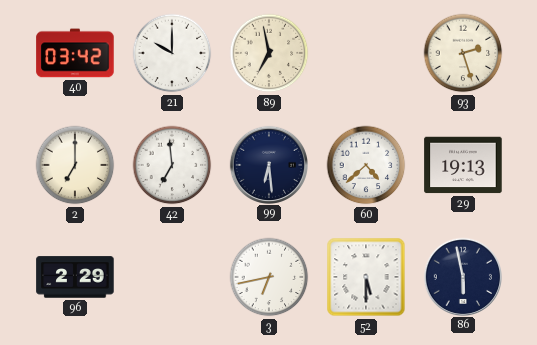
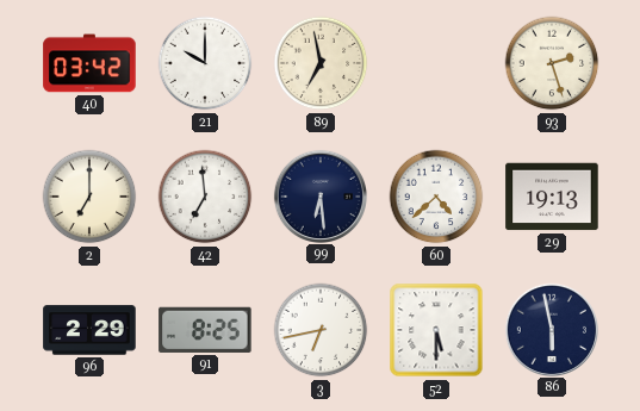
91: none -> 8:25
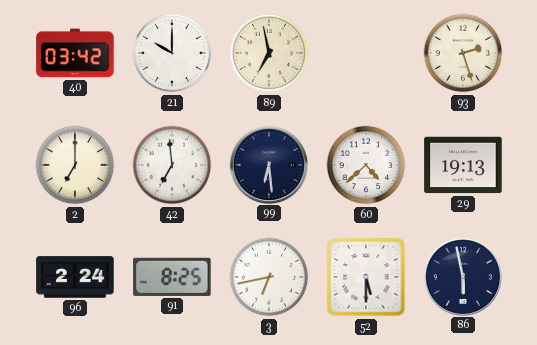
96: 2:29 -> 2:24
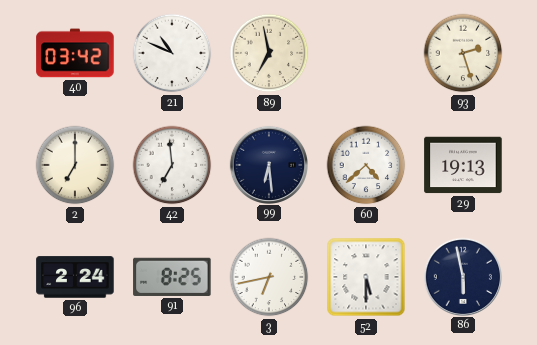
21: 10:00 -> 10:49
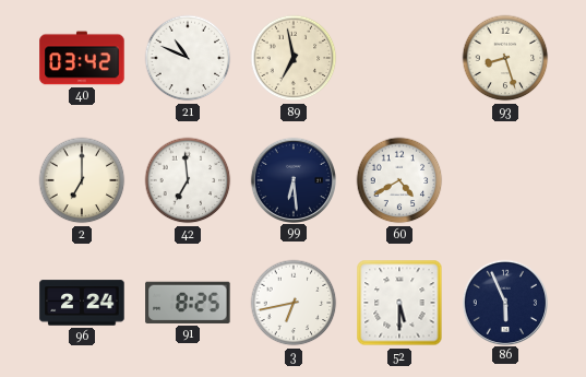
93: 2:27 -> 8:27
60: 4:38 -> 4:40
29: 19:13 -> none
86: 5:58 -> 5:56
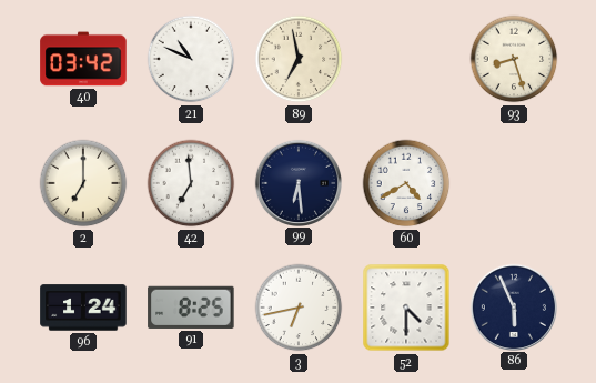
96: 2:24 -> 1:24
52: 5:30 -> 4:30
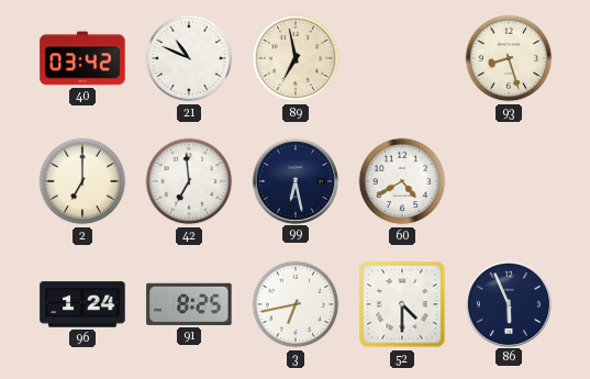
99: 6:29 -> 6:28
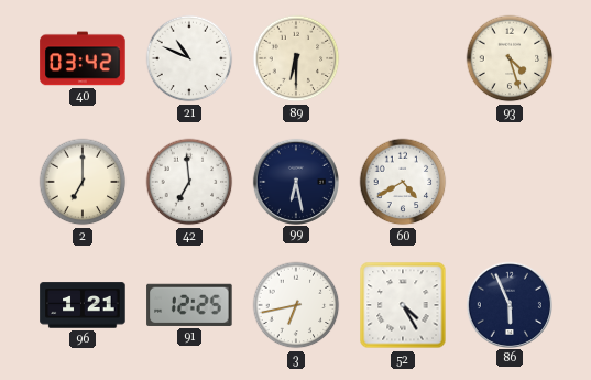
89: 6:58 -> 6:30
93: 8:27 -> 4:27
96: 1:24 -> 1:21
91: 8:25 -> 12:25
52: 4:30 -> 4:25
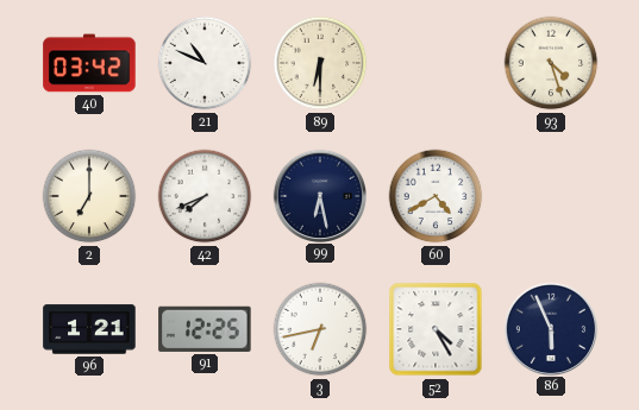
42: 6:59 -> 7:41
